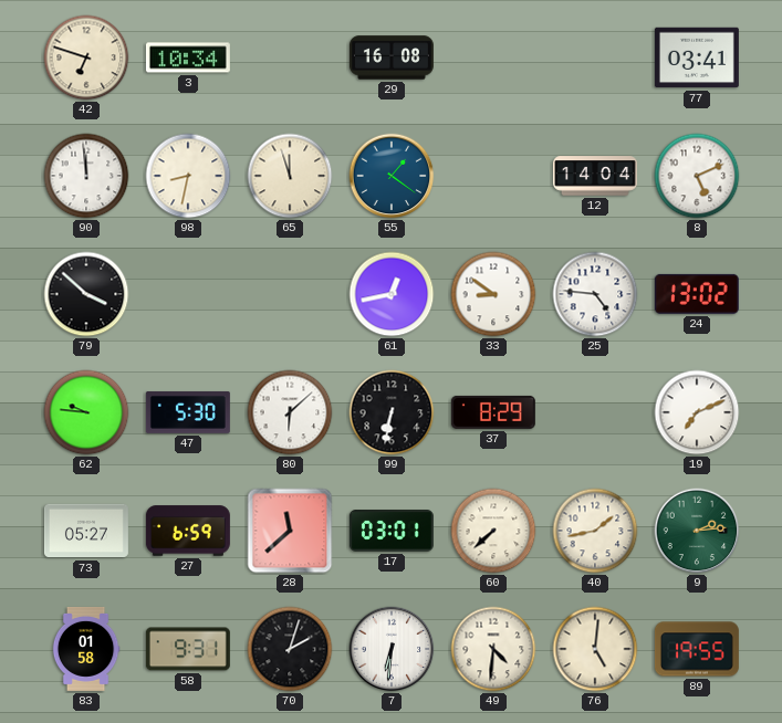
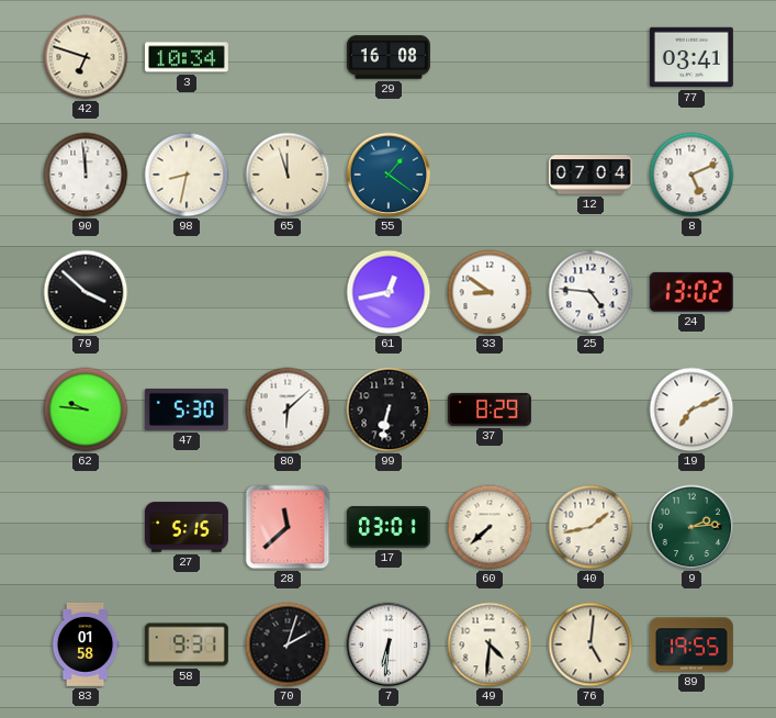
12: 14:04 -> 07:04
73: 05:27 -> none
27: 6:59 -> 5:15
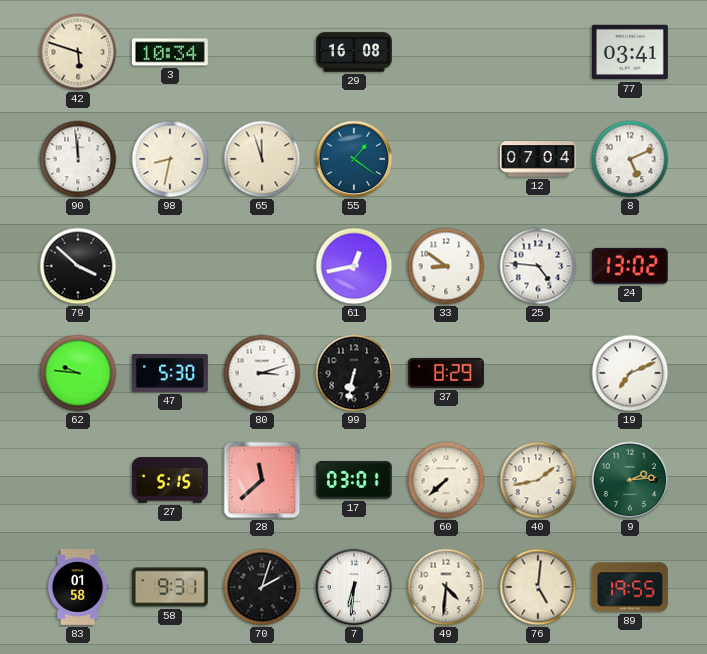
42: 6:48 -> 5:48
80: 6:08 -> 3:12
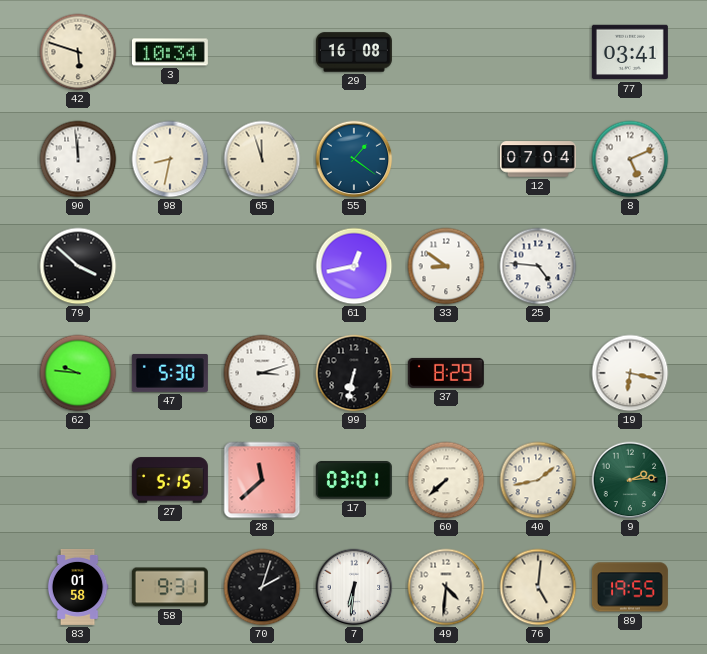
24: 13:02 -> none
19: 7:11 -> 6:17
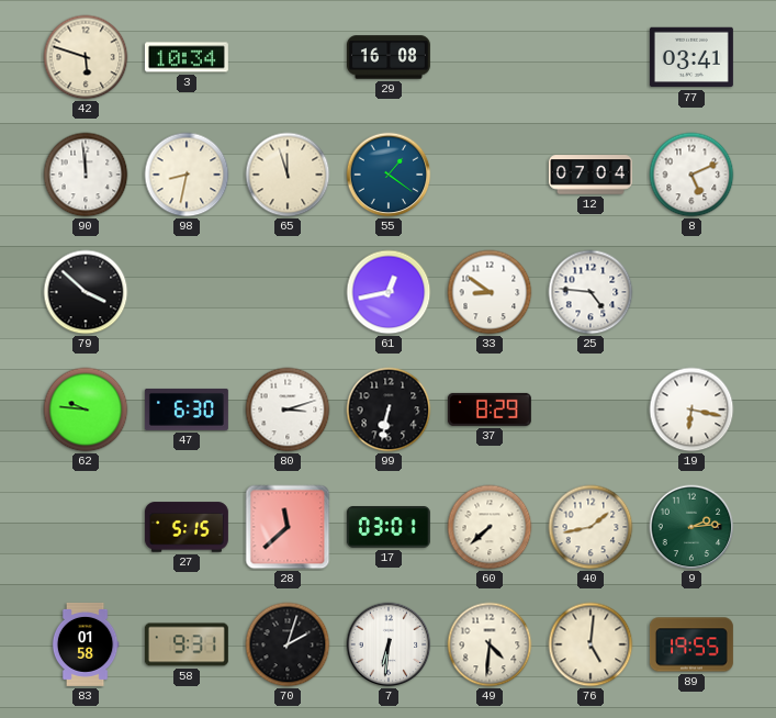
47: 5:30 -> 6:30
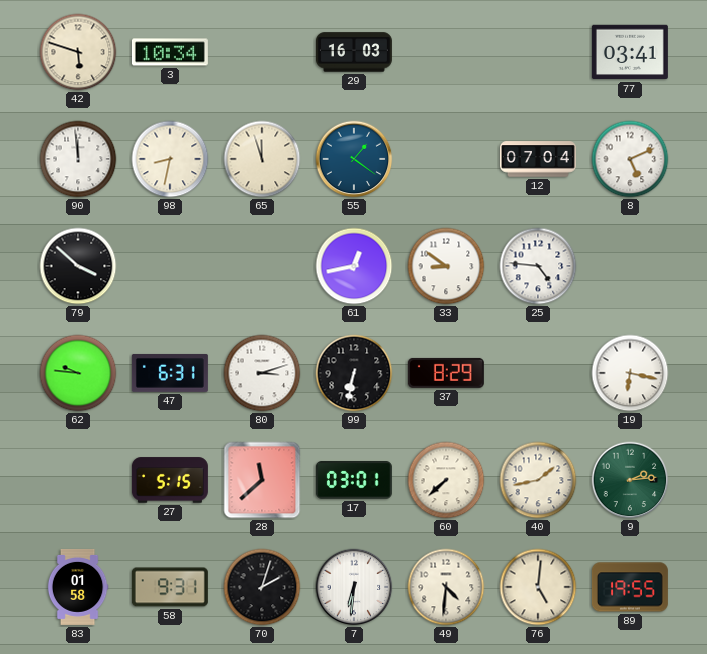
29: 16:08 -> 16:03
47: 6:30 -> 6:31
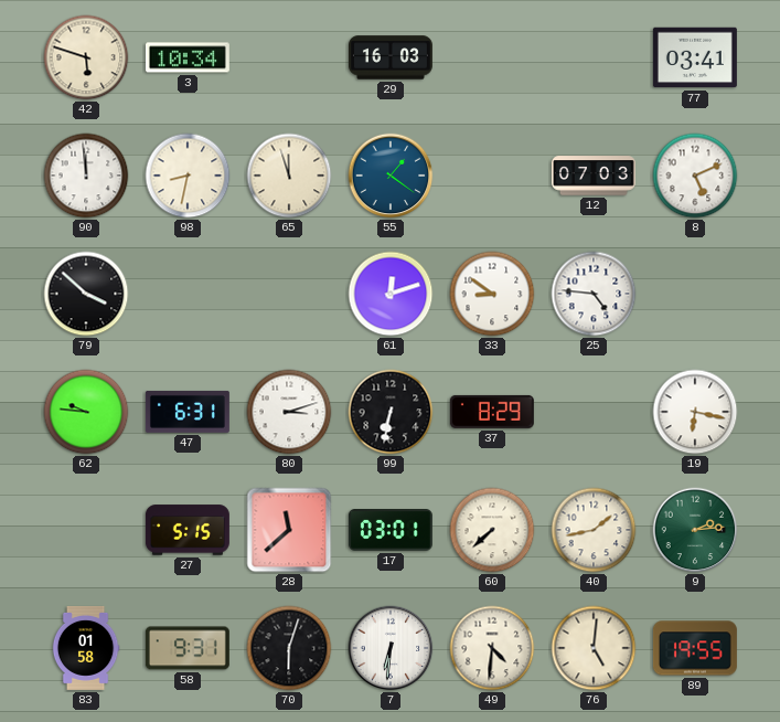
12: 07:04 -> 07:03
61: 12:43 -> 12:12
70: 2:03 -> 6:03
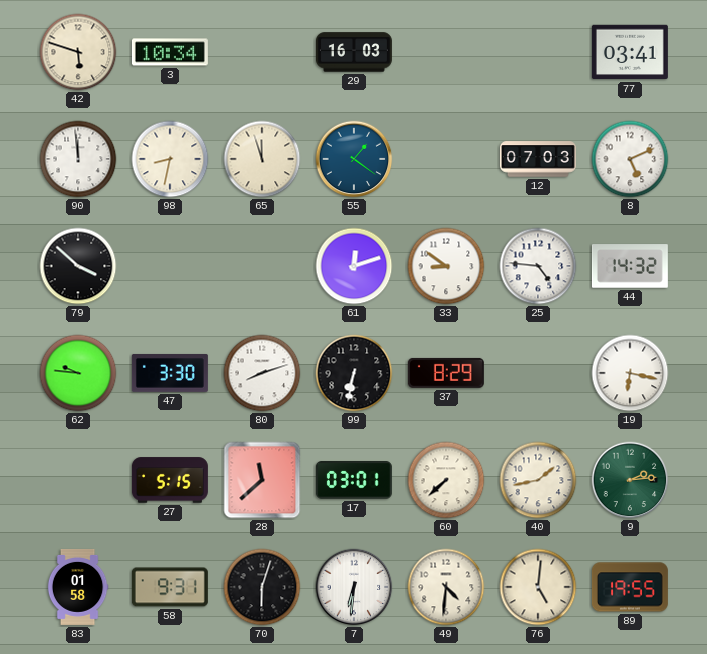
44: none -> 14:32
47: 6:31 -> 3:30
80: 3:12 -> 8:12
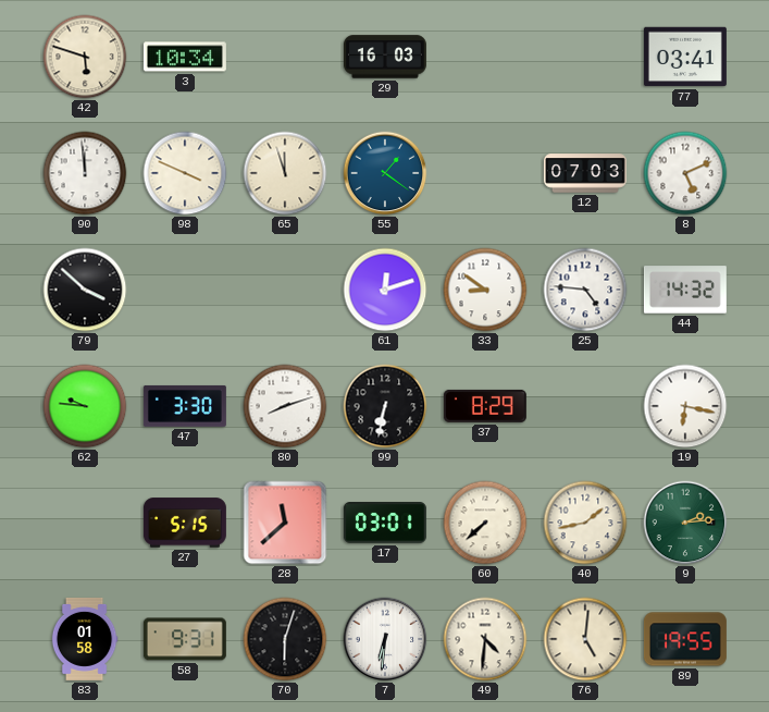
98: 8:32 -> 3:49
